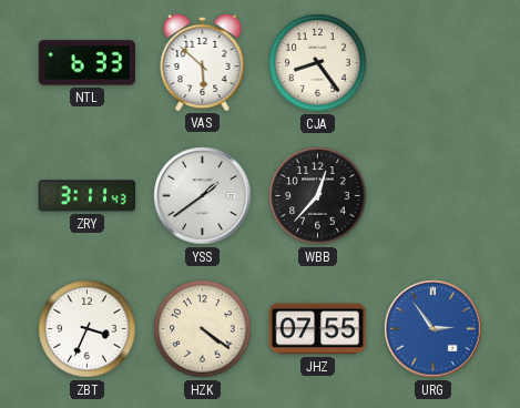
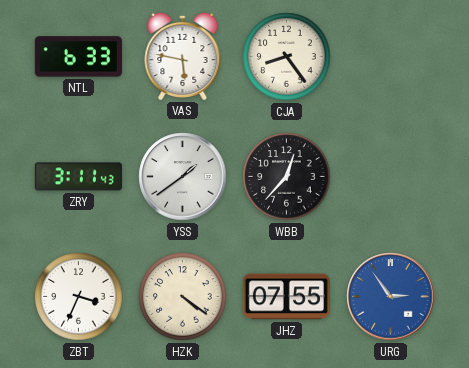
VAS: 5:52 -> 5:47
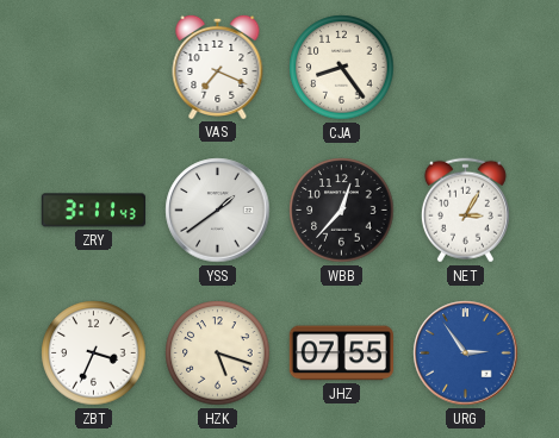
NTL: 6:33 -> none
VAS: 5:47 -> 7:19
NET: none -> 3:05
HZK: 4:21 -> 5:18
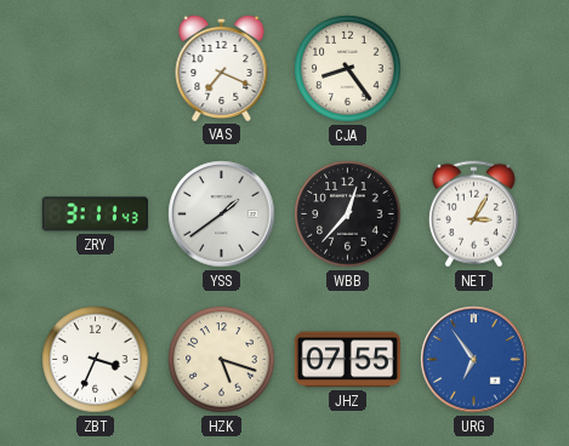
URG: 2:54 -> 6:54
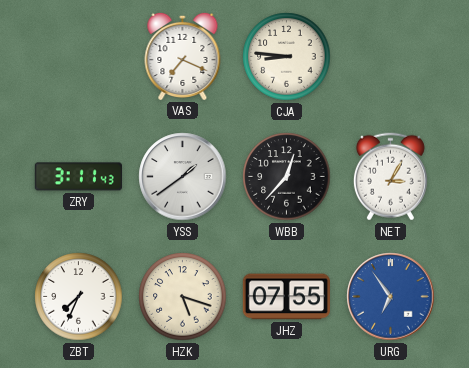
CJA: 8:24 -> 8:46
ZBT: 3:34 -> 7:34
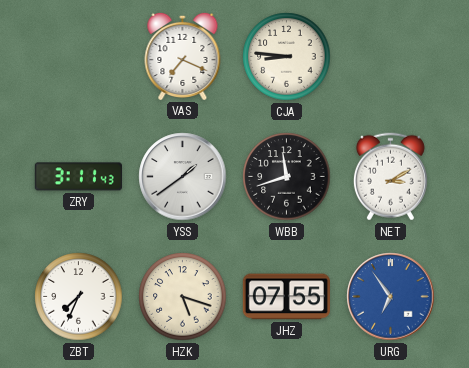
WBB: 12:37 -> 11:42
NET: 3:05 -> 3:10
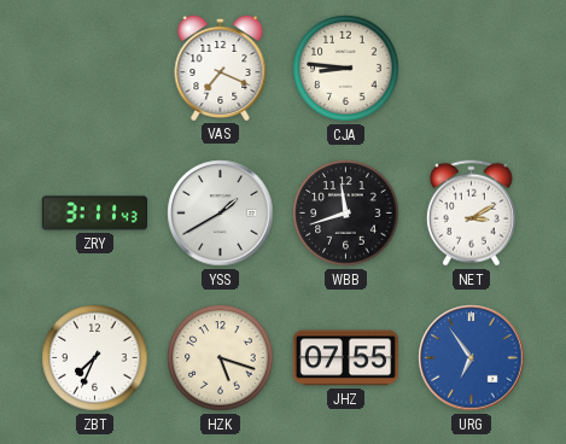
YSS: 1:39 -> 1:40
